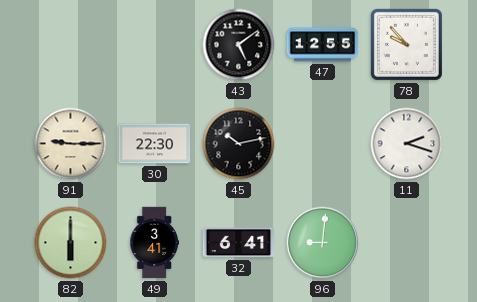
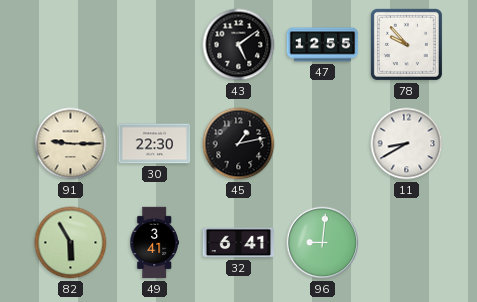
45: 10:13 -> 1:13
11: 2:18 -> 8:40
82: 6:00 -> 5:55
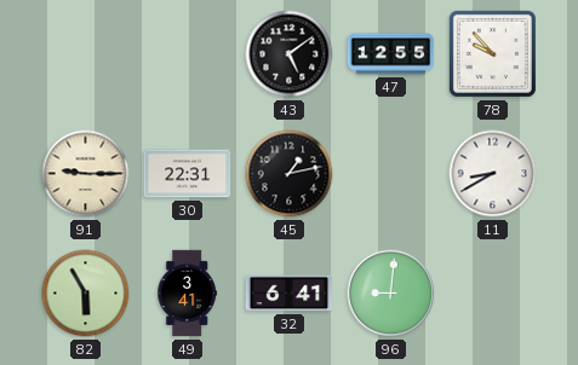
30: 22:30 -> 22:31
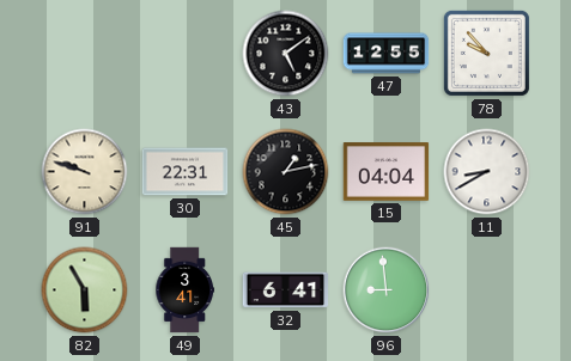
91: 9:15 -> 9:48
15: none -> 04:04
96: 9:01 -> 8:59
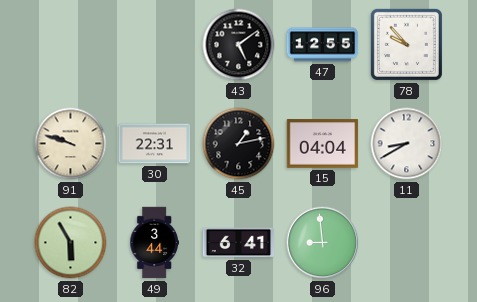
49: 3:41 -> 3:44
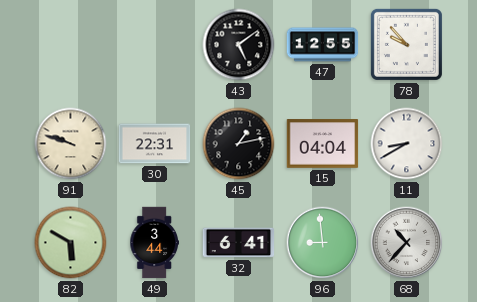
82: 5:55 -> 5:50
68: none -> 10:37
